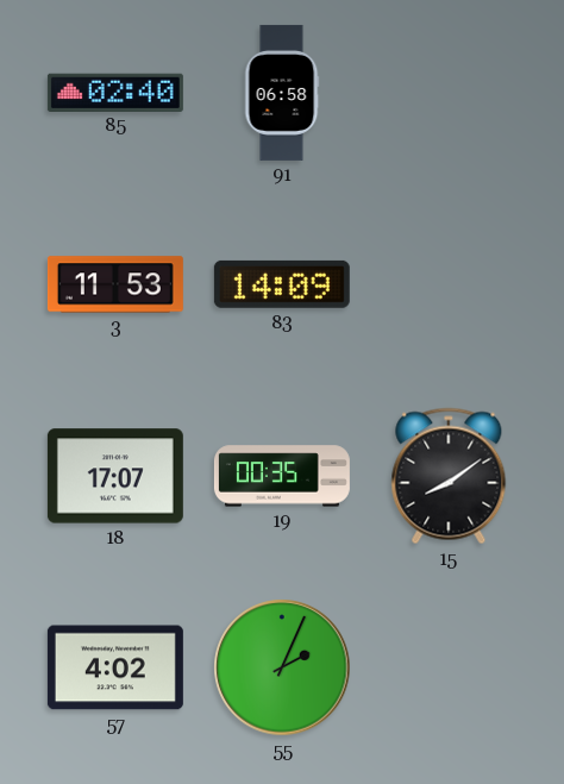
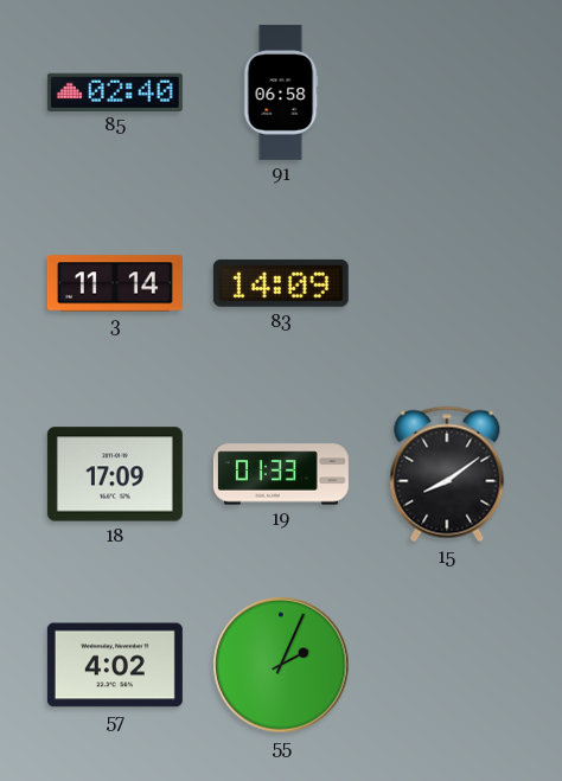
3: 11:53 -> 11:14
18: 17:07 -> 17:09
19: 00:35 -> 01:33
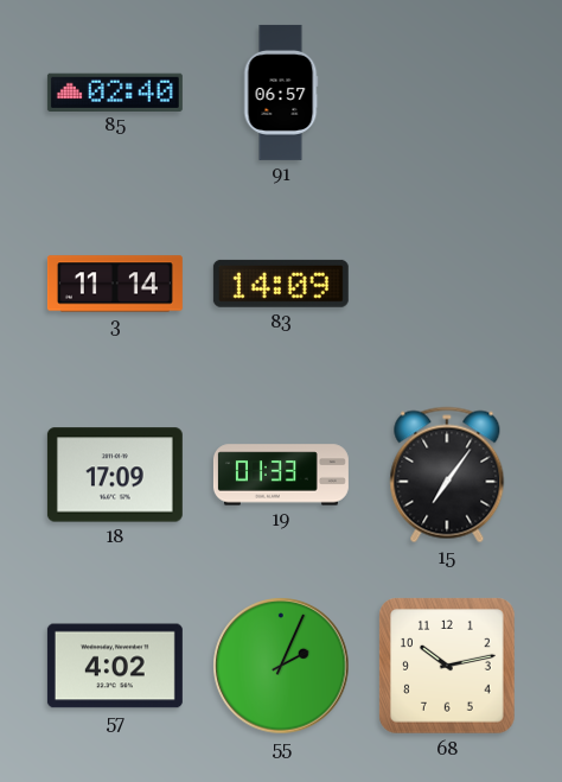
91: 06:58 -> 06:57
15: 8:09 -> 7:06
68: none -> 10:13
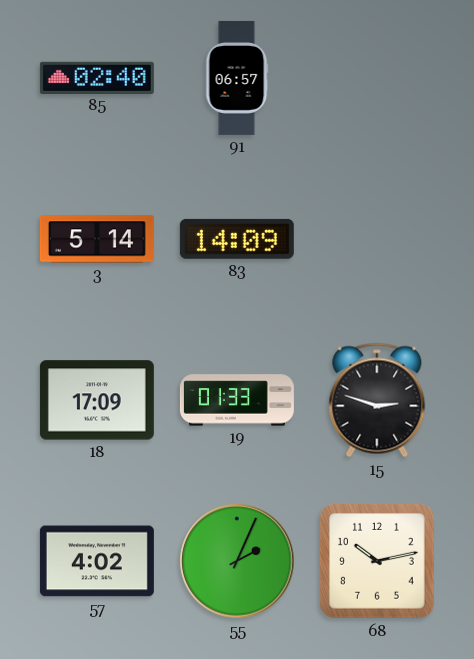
3: 11:14 -> 5:14
15: 7:06 -> 2:48
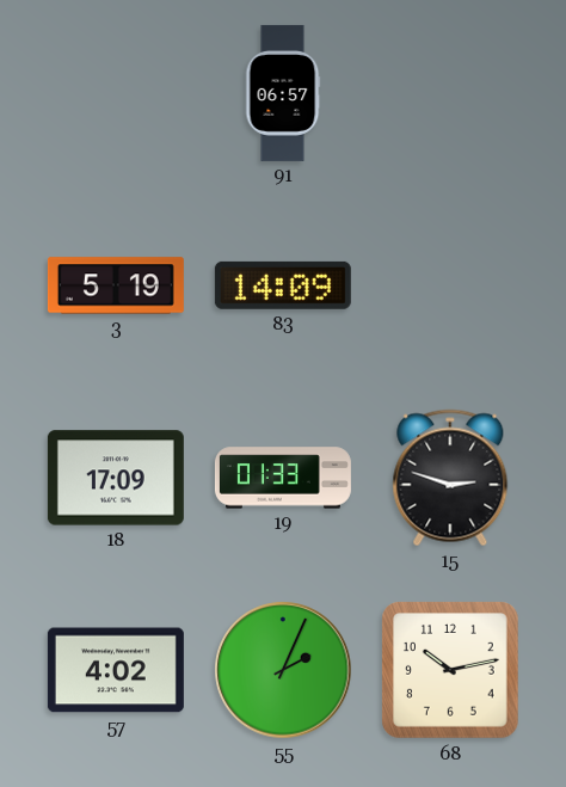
85: 02:40 -> none
3: 5:14 -> 5:19
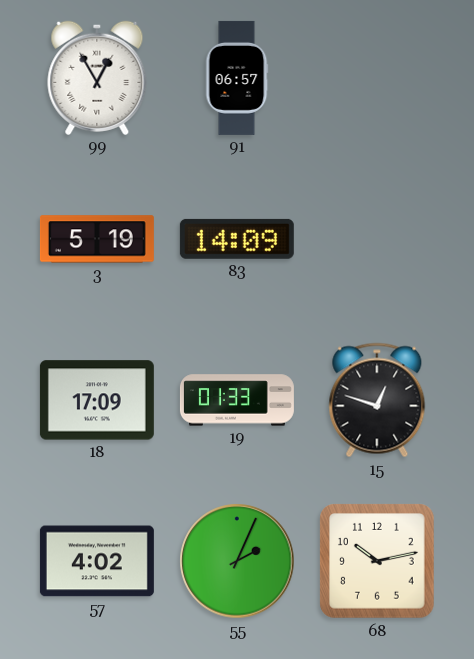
99: none -> 12:55
15: 2:48 -> 12:48
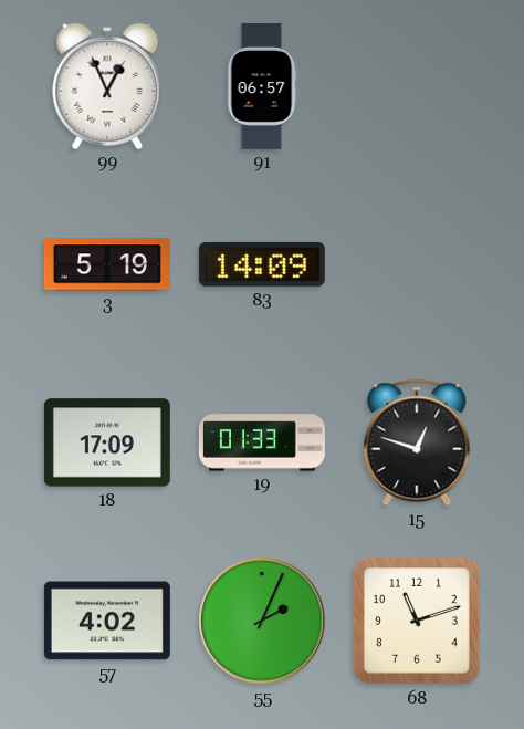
99: 12:55 -> 12:56
68: 10:13 -> 11:12
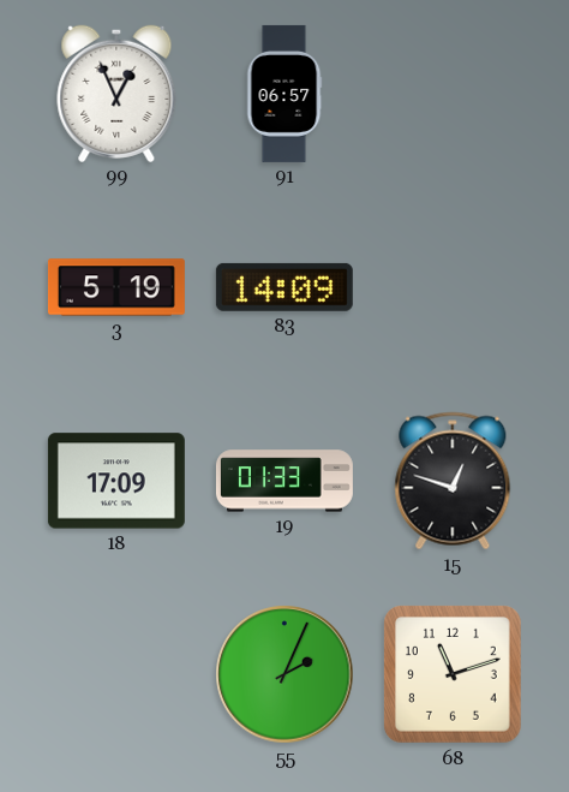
57: 4:02 -> none
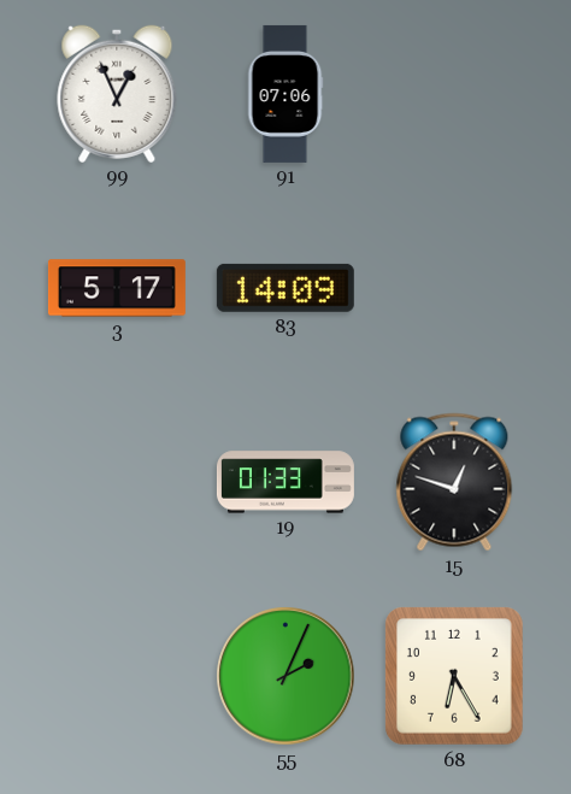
91: 06:57 -> 07:06
3: 5:19 -> 5:17
18: 17:09 -> none
68: 11:12 -> 6:25
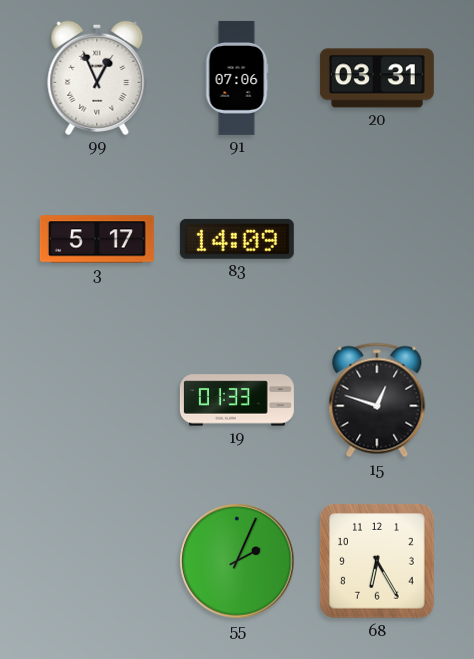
20: none -> 03:31
